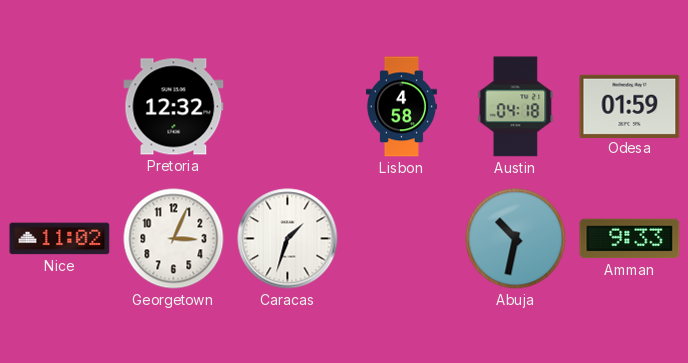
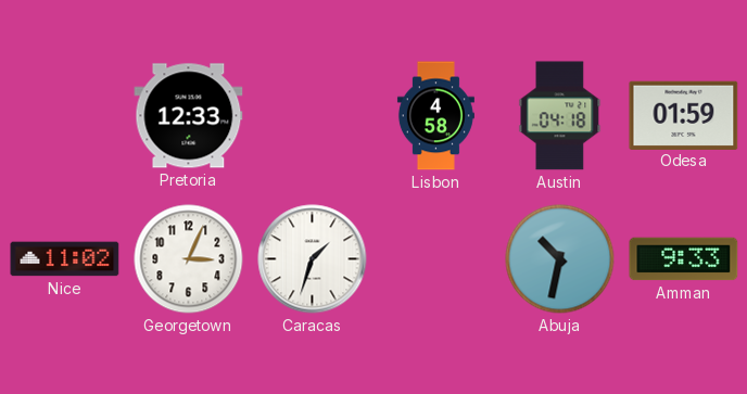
Pretoria: 12:32 -> 12:33
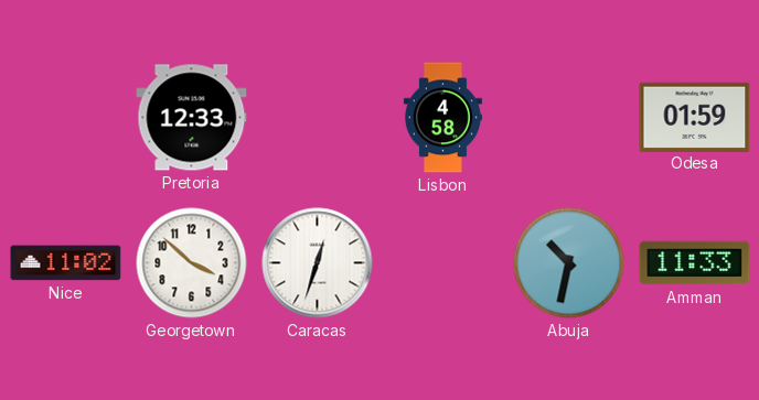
Austin: 04:18 -> none
Georgetown: 3:04 -> 3:52
Caracas: 1:33 -> 12:33
Amman: 9:33 -> 11:33
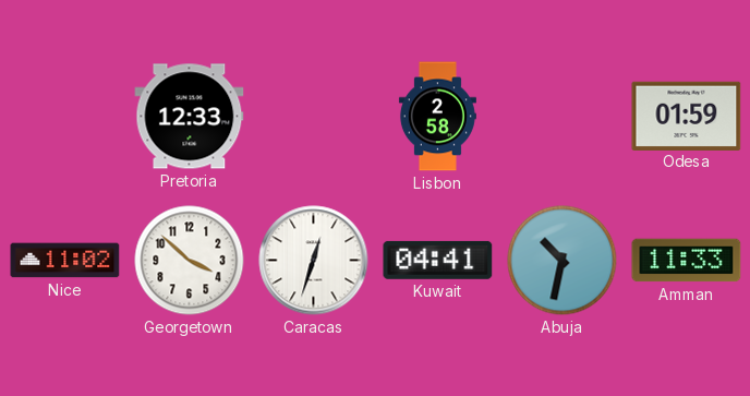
Lisbon: 4:58 -> 2:58
Kuwait: none -> 04:41
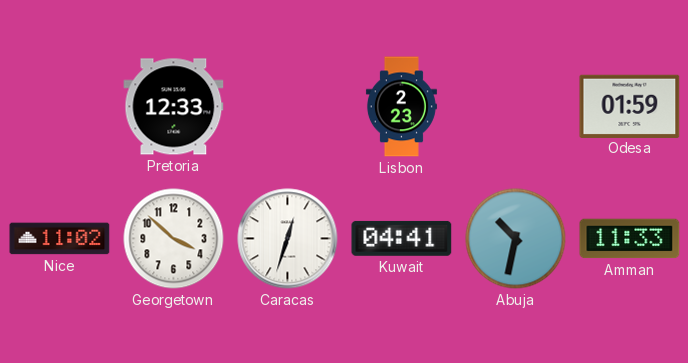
Lisbon: 2:58 -> 2:23
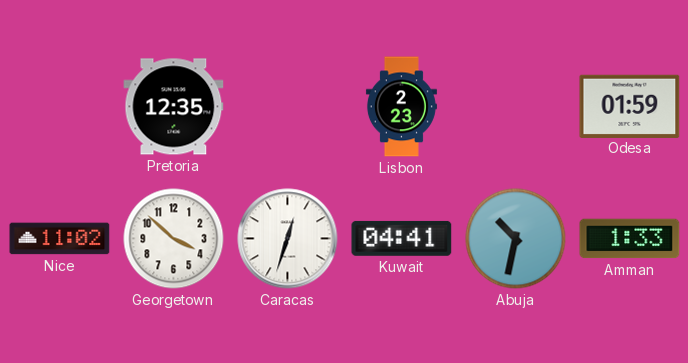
Pretoria: 12:33 -> 12:35
Amman: 11:33 -> 1:33
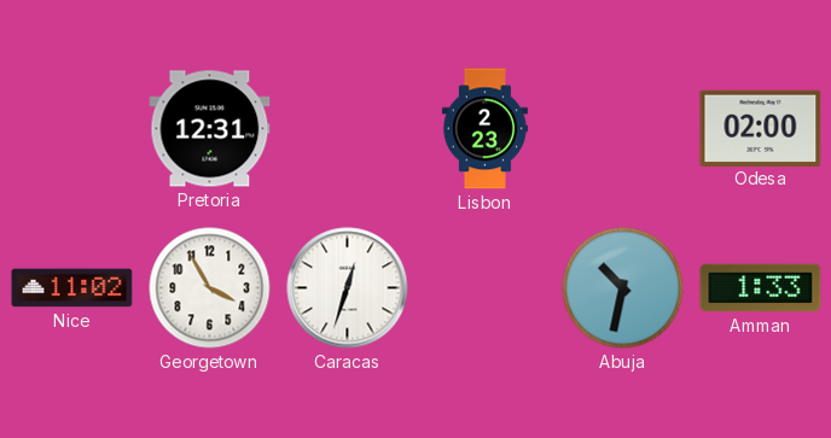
Pretoria: 12:35 -> 12:31
Odesa: 01:59 -> 02:00
Georgetown: 3:52 -> 3:55
Kuwait: 04:41 -> none
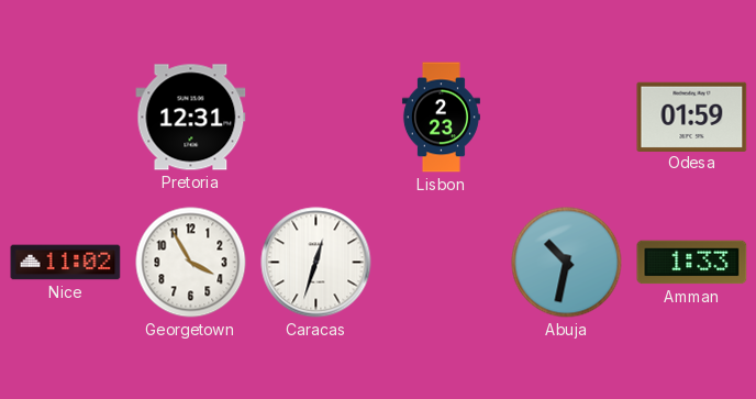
Odesa: 02:00 -> 01:59
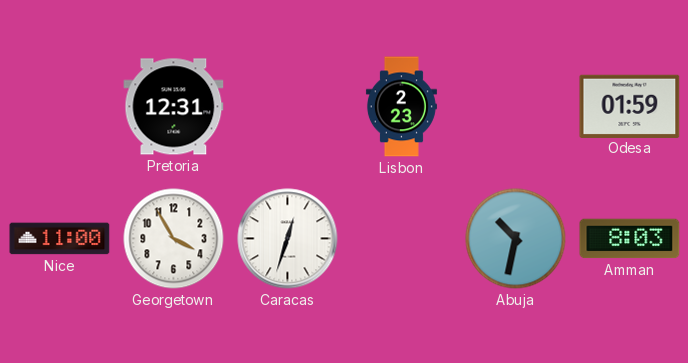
Nice: 11:02 -> 11:00
Amman: 1:33 -> 8:03
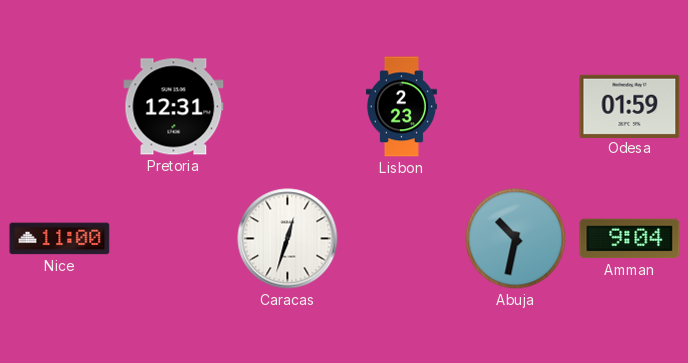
Georgetown: 3:55 -> none
Amman: 8:03 -> 9:04
